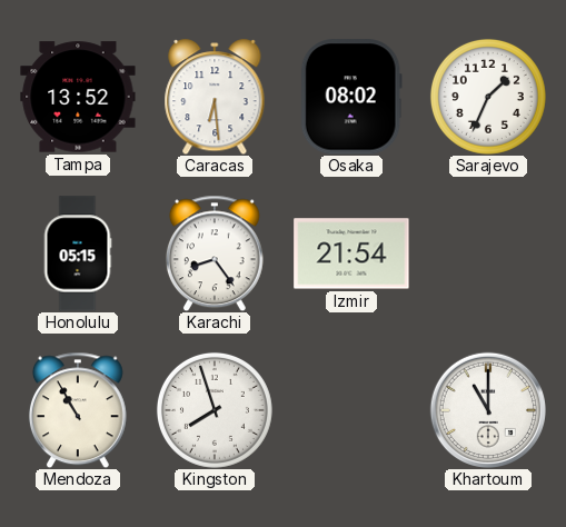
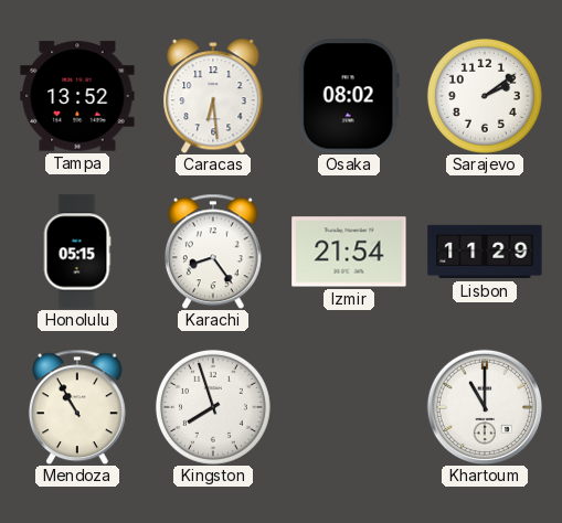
Sarajevo: 1:34 -> 2:09
Lisbon: none -> 11:29
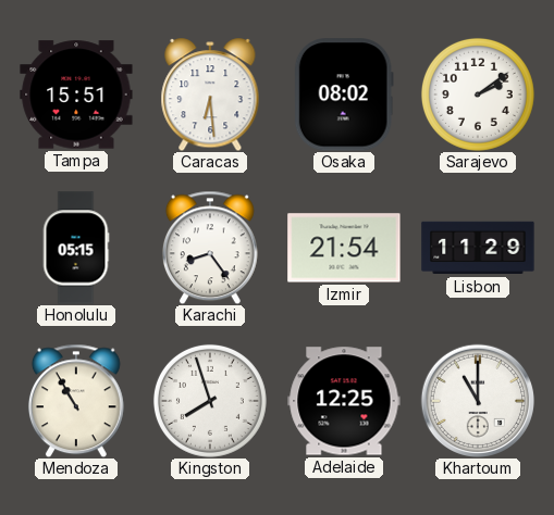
Tampa: 13:52 -> 15:51
Adelaide: none -> 12:25
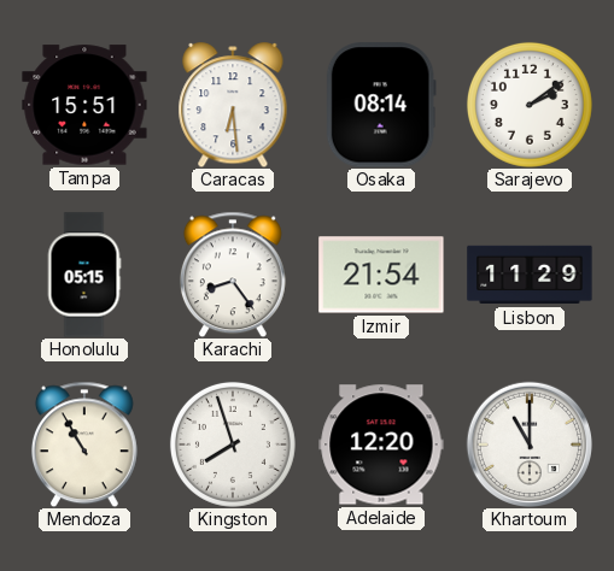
Osaka: 08:02 -> 08:14
Adelaide: 12:25 -> 12:20
